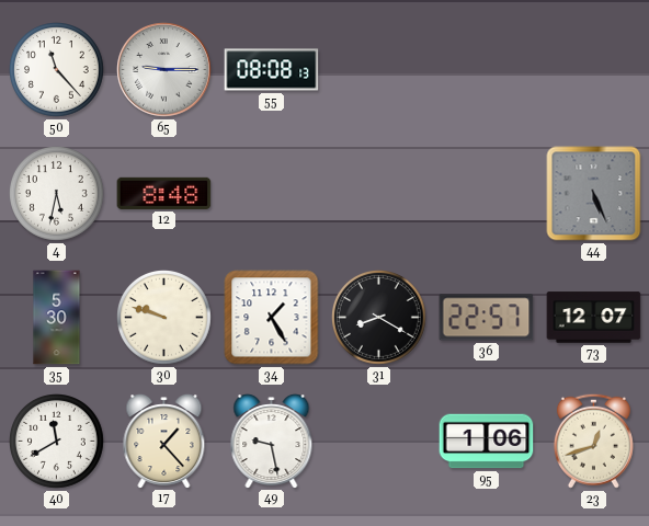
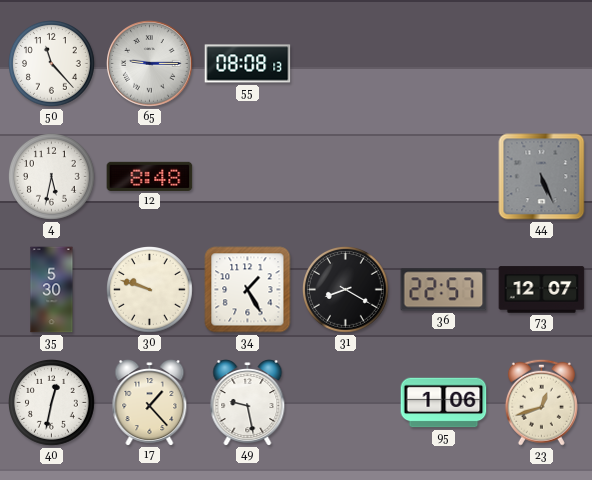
40: 11:40 -> 12:32
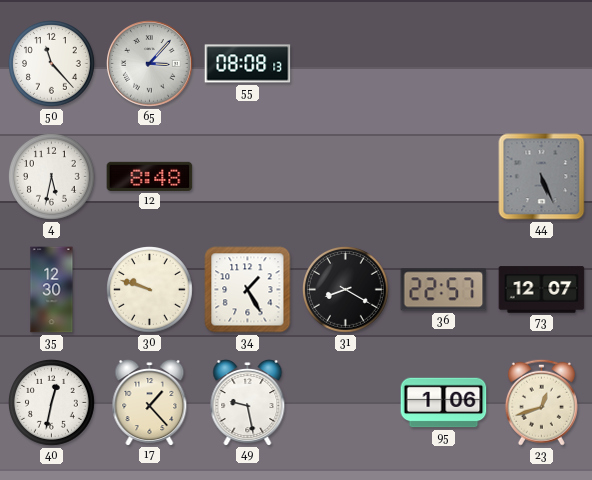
65: 9:15 -> 3:07
35: 5:30 -> 12:30
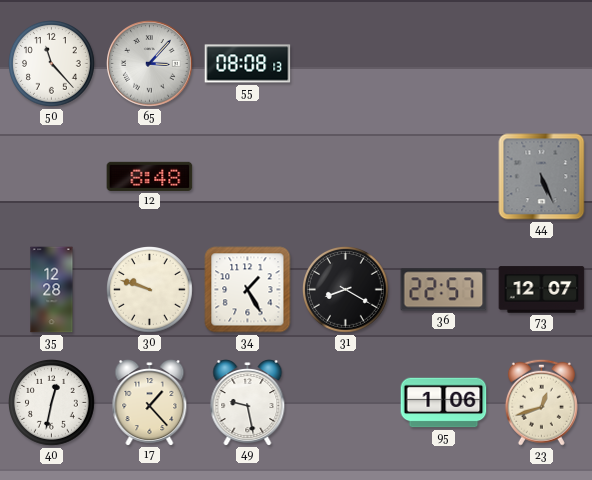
4: 5:32 -> none
35: 12:30 -> 12:28
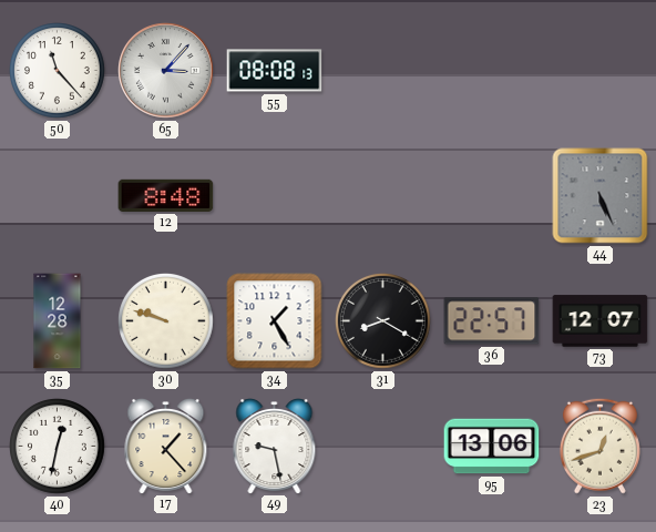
95: 1:06 -> 13:06
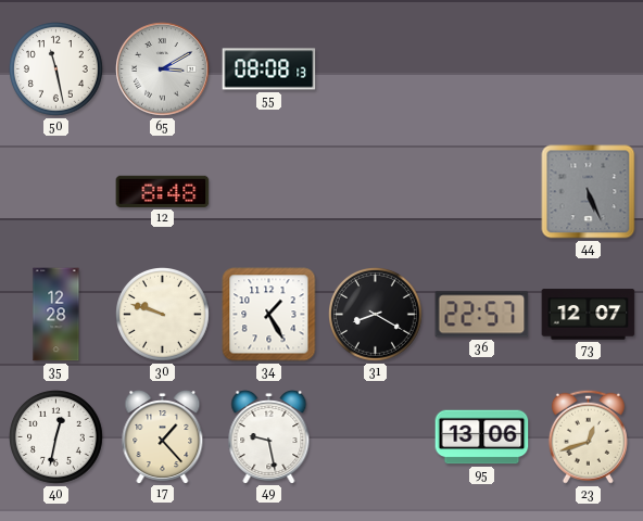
50: 11:23 -> 11:28
65: 3:07 -> 3:10
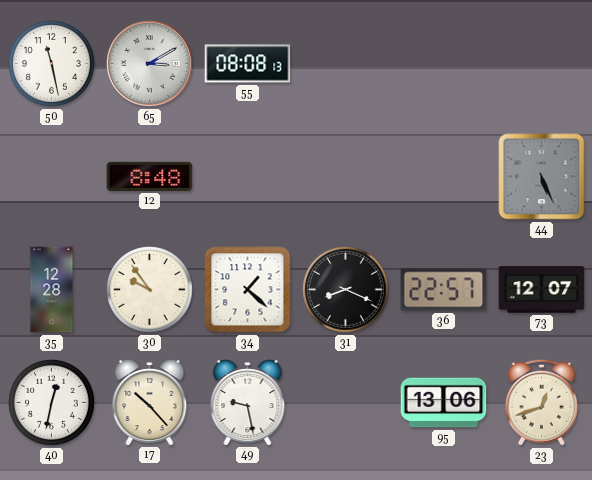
30: 9:48 -> 9:54
34: 1:25 -> 1:22
31: 8:20 -> 8:19
17: 1:23 -> 10:23
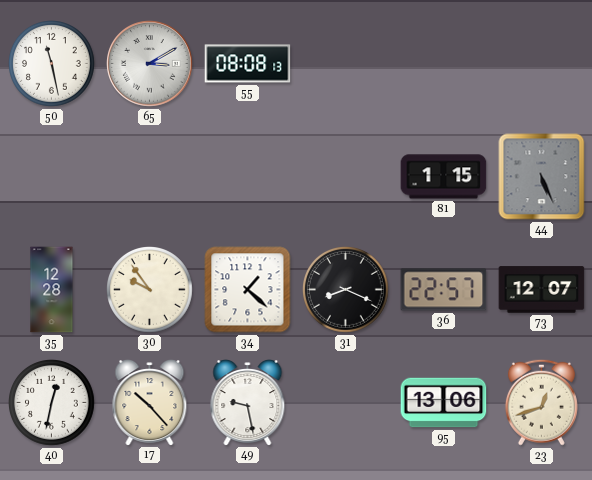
12: 8:48 -> none
81: none -> 1:15
